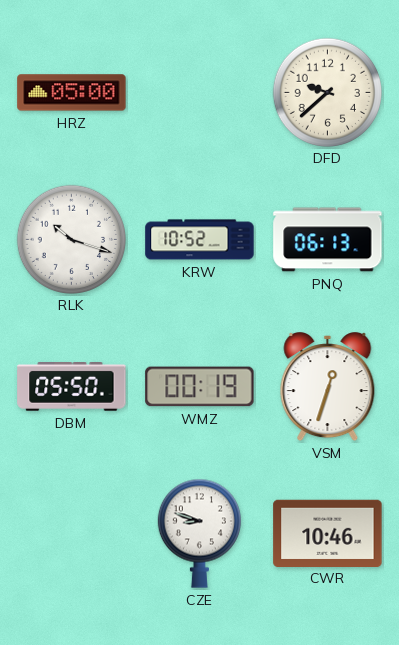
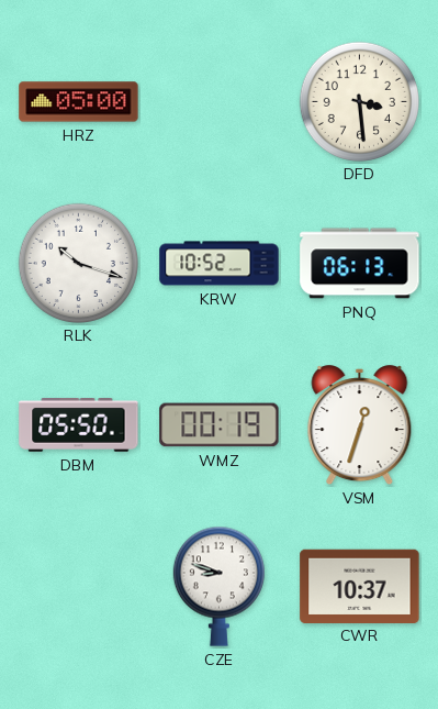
DFD: 9:38 -> 3:29
CWR: 10:46 -> 10:37
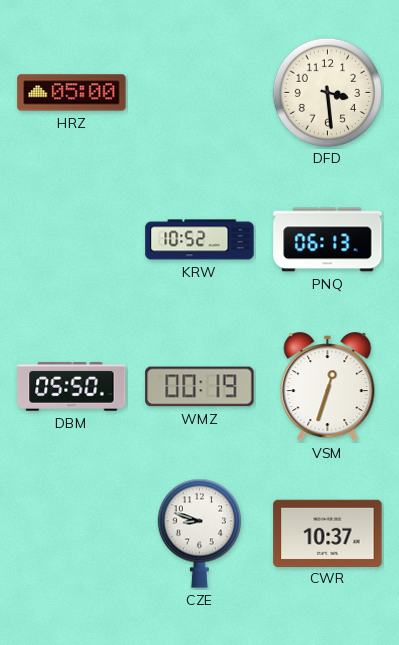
RLK: 10:18 -> none
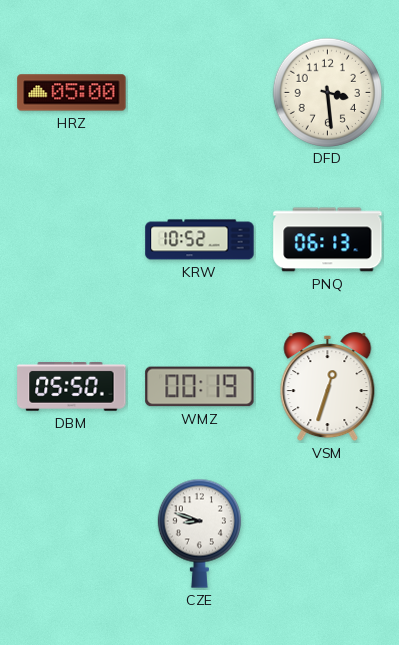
CWR: 10:37 -> none
